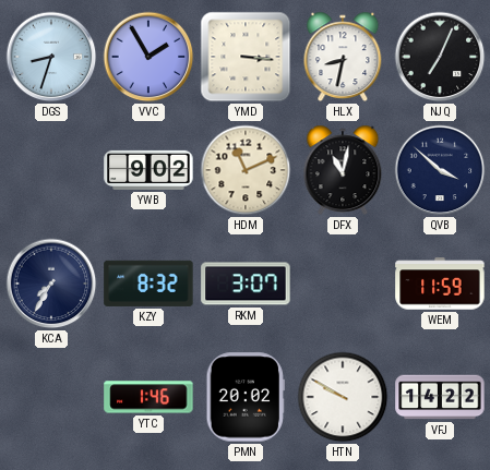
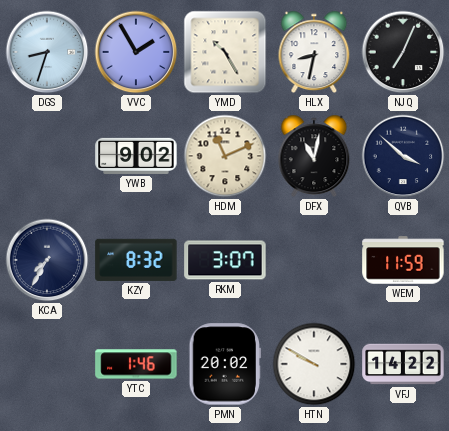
YMD: 3:16 -> 10:25
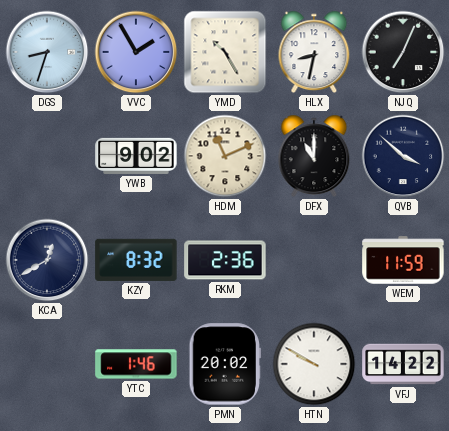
DFX: 11:02 -> 11:00
KCA: 7:35 -> 12:40
RKM: 3:07 -> 2:36
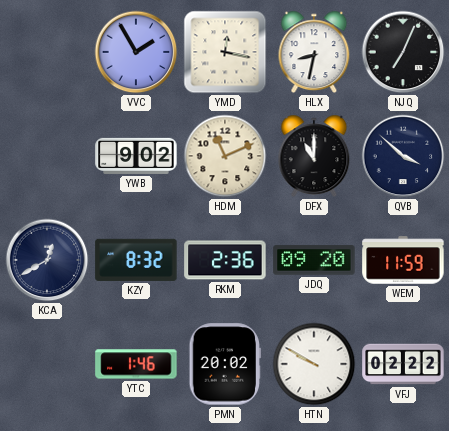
DGS: 8:33 -> none
YMD: 10:25 -> 12:17
JDQ: none -> 09:20
VFJ: 14:22 -> 02:22
